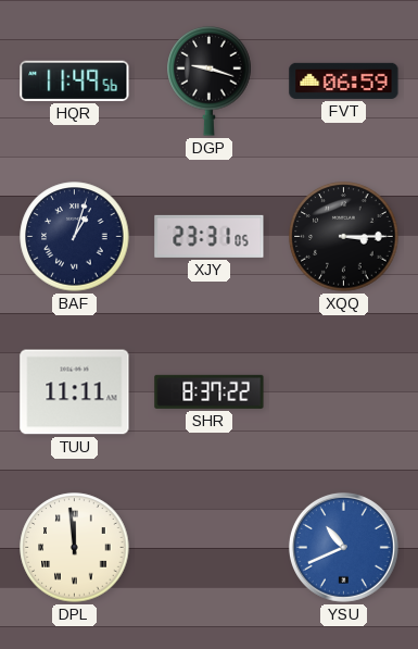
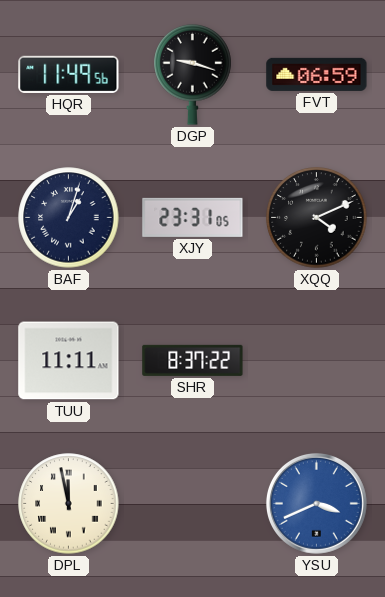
XQQ: 3:15 -> 4:11
DPL: 11:59 -> 11:58
YSU: 10:41 -> 3:41
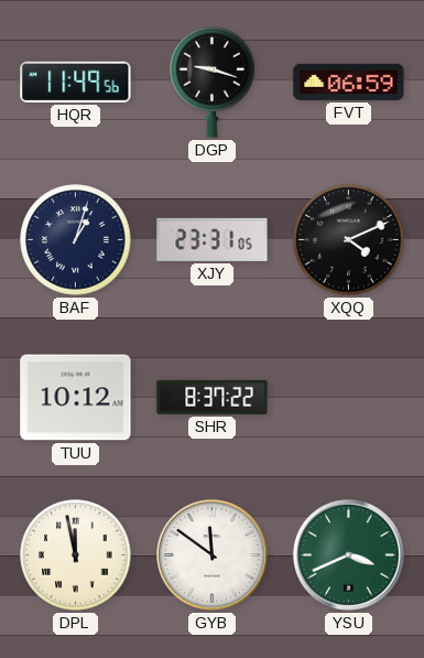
TUU: 11:11 -> 10:12
GYB: none -> 11:51
YSU dial: blue -> green
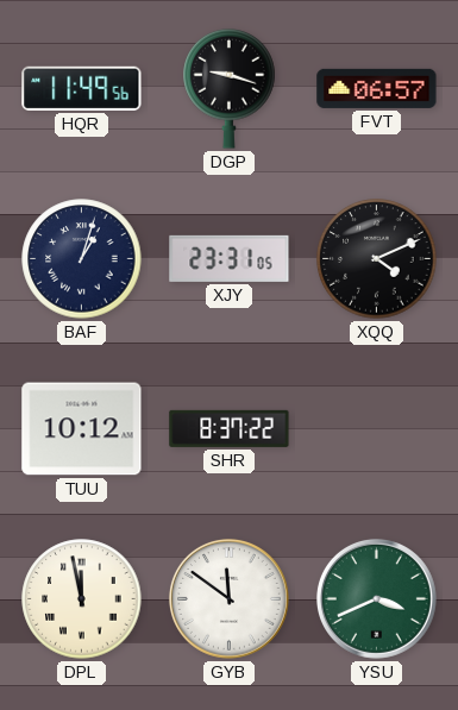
FVT: 06:59 -> 06:57
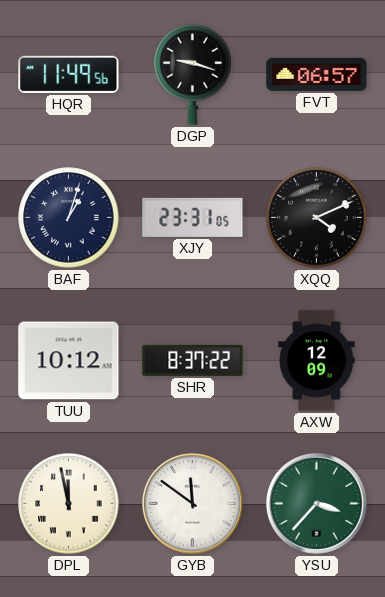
AXW: none -> 12:09
YSU: 3:41 -> 3:37
